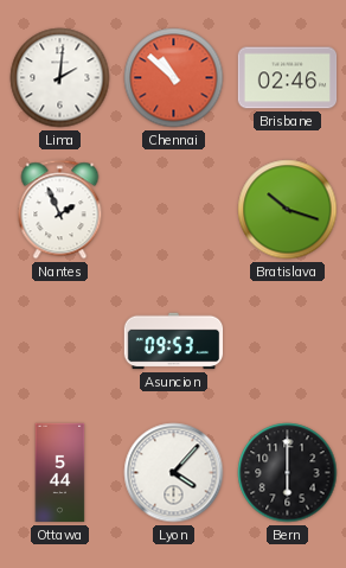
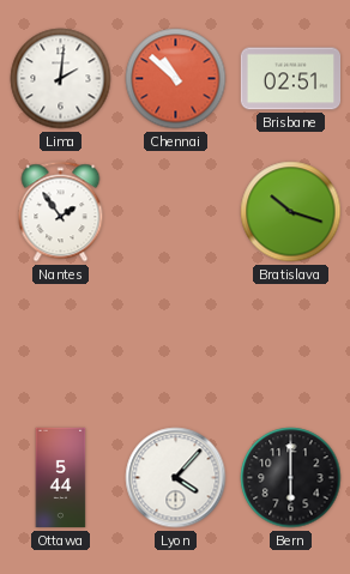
Brisbane: 02:46 -> 02:51
Nantes: 1:56 -> 1:54
Asuncion: 09:53 -> none
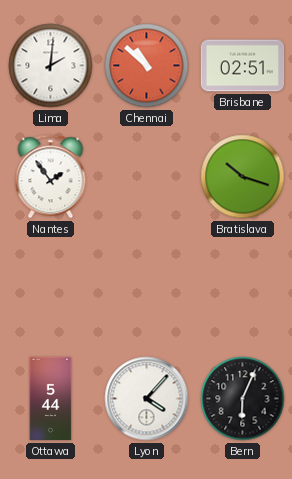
Bern: 6:00 -> 6:04
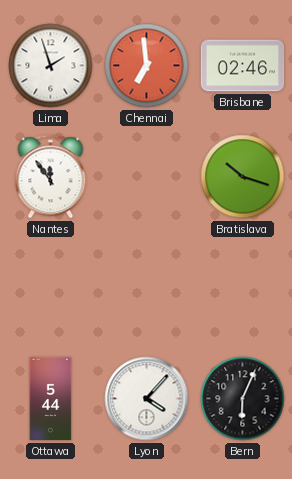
Lima: 2:01 -> 1:57
Chennai: 10:52 -> 6:59
Brisbane: 02:51 -> 02:46
Nantes: 1:54 -> 11:54
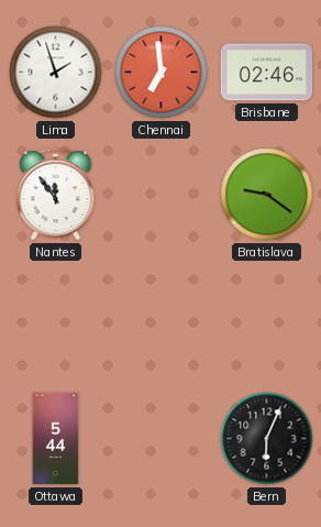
Bratislava: 10:18 -> 9:21
Lyon: 4:07 -> none
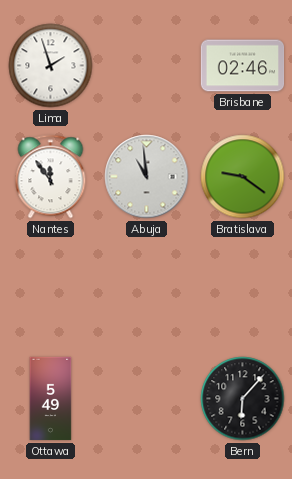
Chennai: 6:59 -> none
Abuja: none -> 10:59
Ottawa: 5:44 -> 5:49
Bern: 6:04 -> 6:07
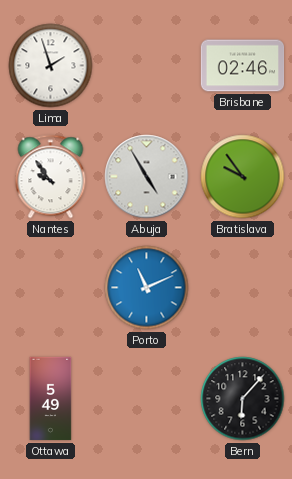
Nantes: 11:54 -> 9:54
Abuja: 10:59 -> 4:55
Bratislava: 9:21 -> 9:54
Porto: none -> 11:11
